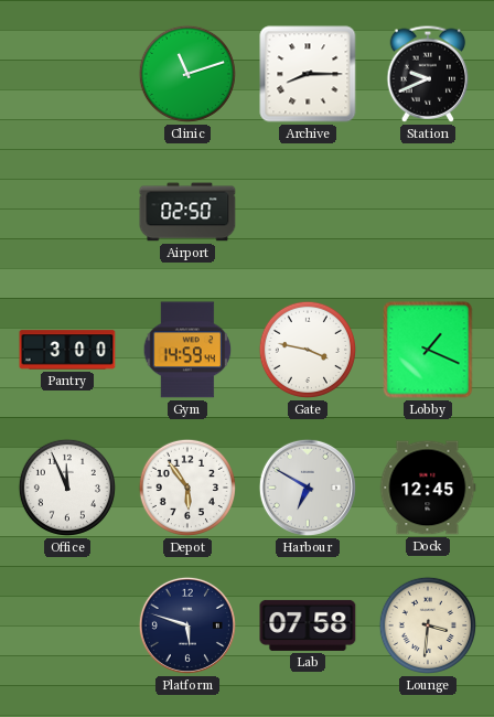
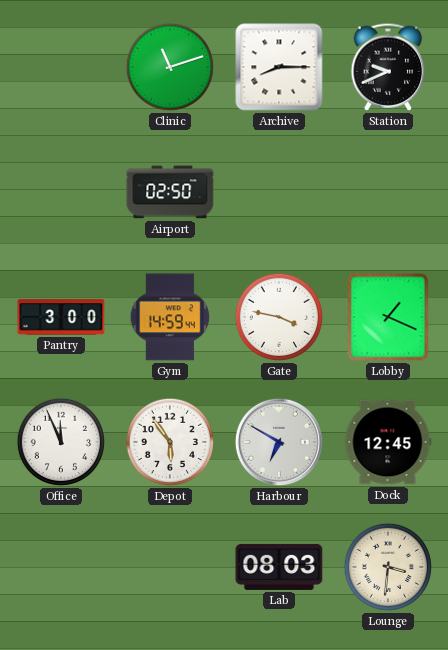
Platform: 5:48 -> none
Lab: 07:58 -> 08:03
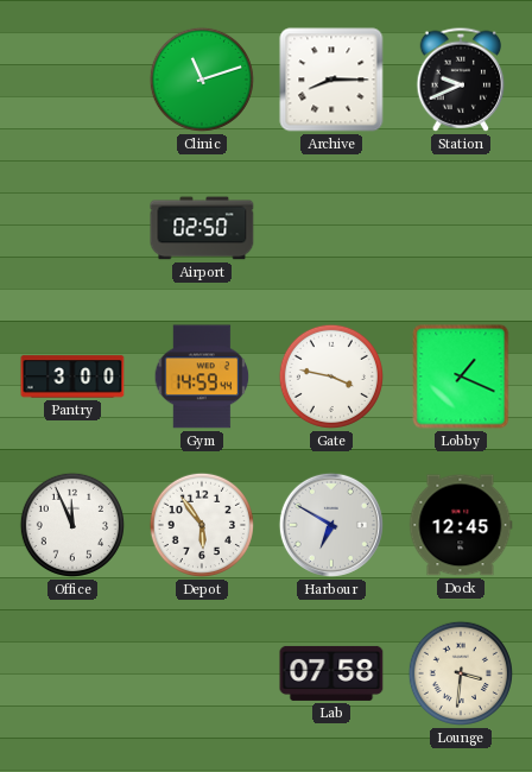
Lab: 08:03 -> 07:58
